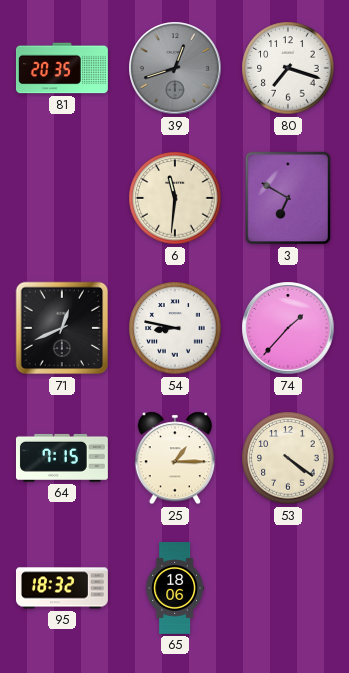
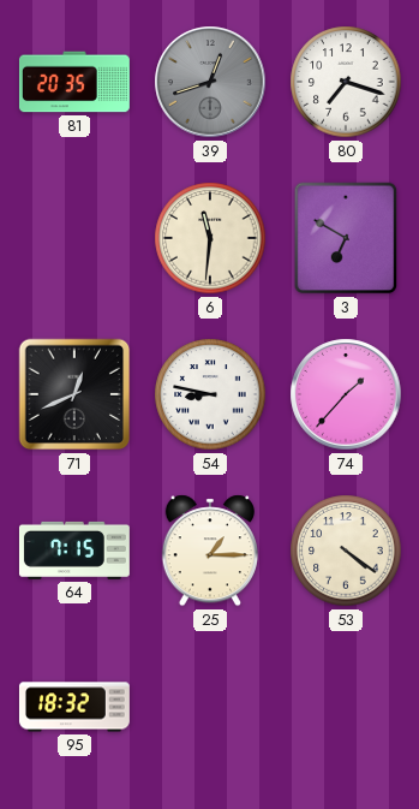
65: 18:06 -> none
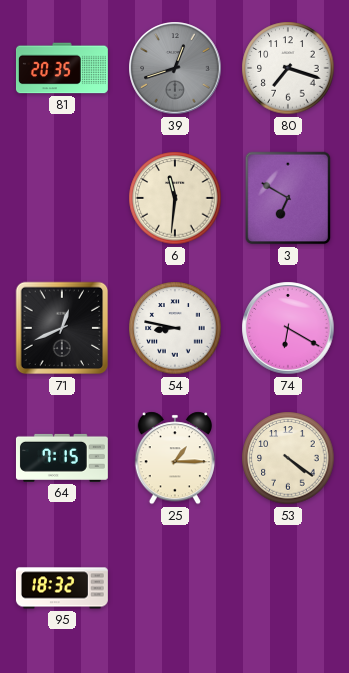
74: 1:37 -> 6:20
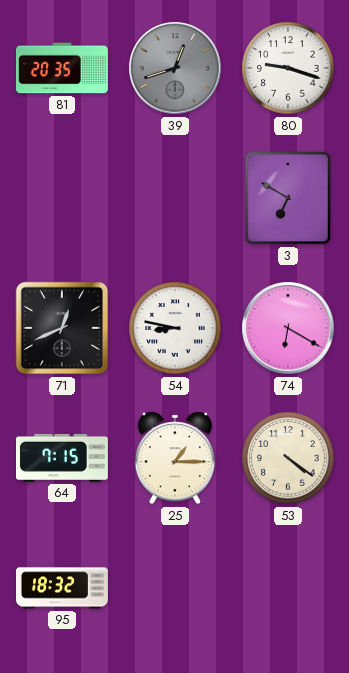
80: 7:18 -> 9:18
6: 11:31 -> none
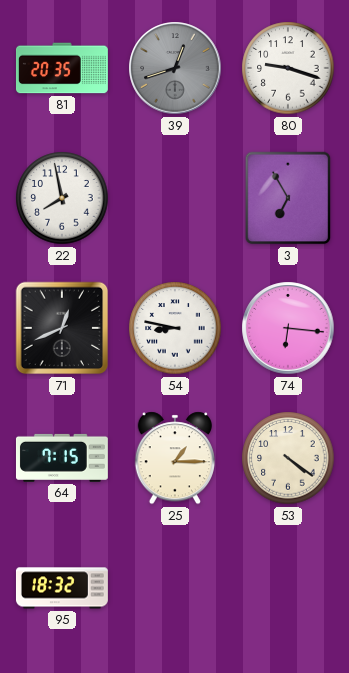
22: none -> 7:58
3: 6:50 -> 6:55
74: 6:20 -> 6:16
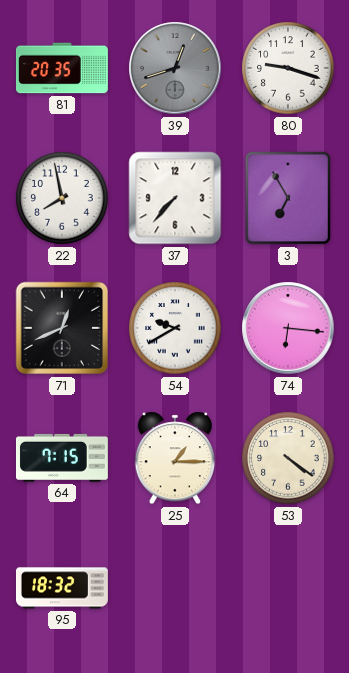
37: none -> 7:37
54: 8:47 -> 9:40
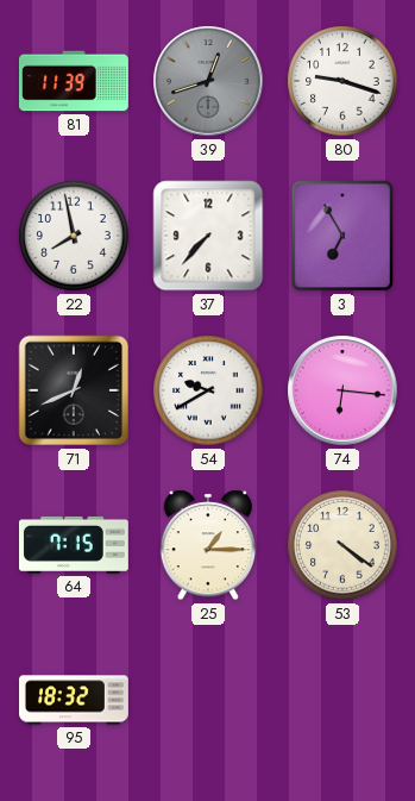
81: 20:35 -> 11:39
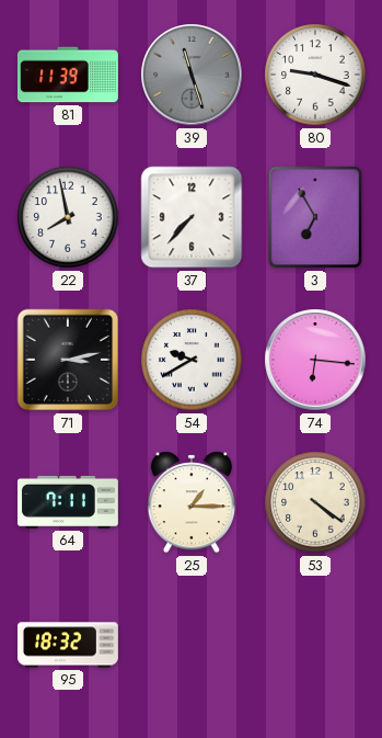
39: 12:42 -> 11:27
71: 12:41 -> 3:13
64: 7:15 -> 7:11
